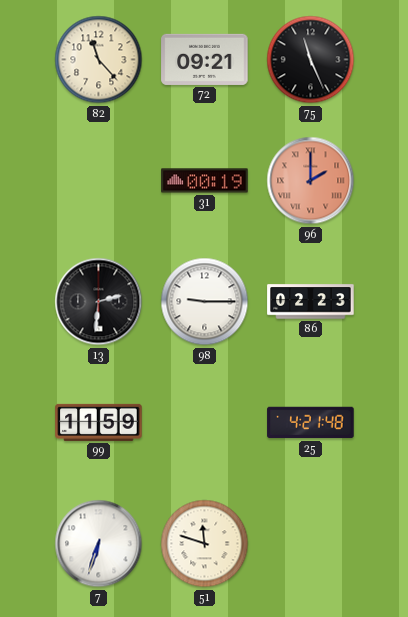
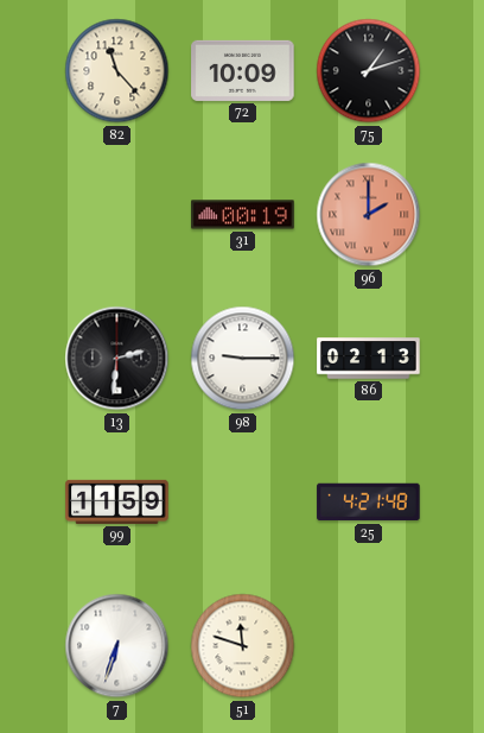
72: 09:21 -> 10:09
75: 11:26 -> 1:12
86: 02:23 -> 02:13
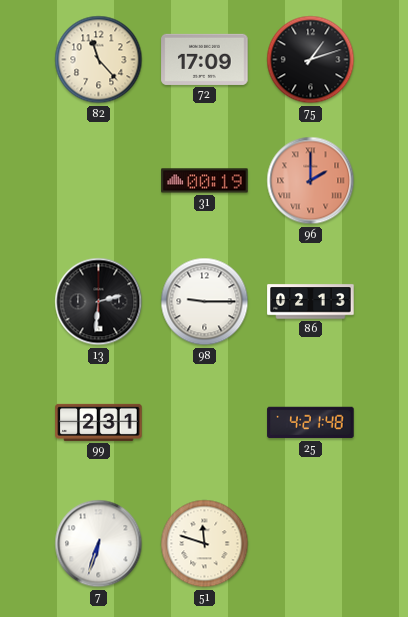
72: 10:09 -> 17:09
99: 11:59 -> 2:31
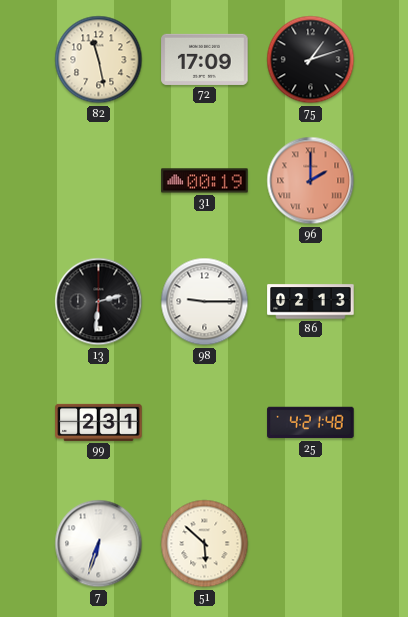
82: 11:23 -> 11:28
51: 11:48 -> 5:52
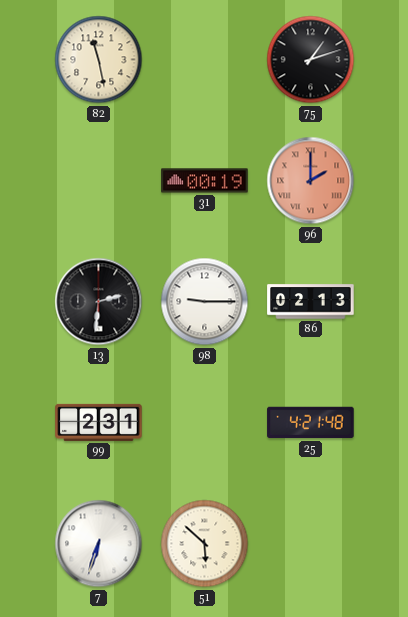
72: 17:09 -> none
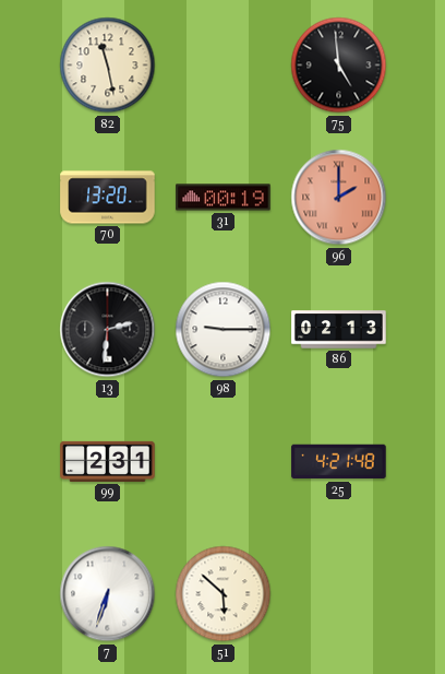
75: 1:12 -> 4:59
70: none -> 13:20
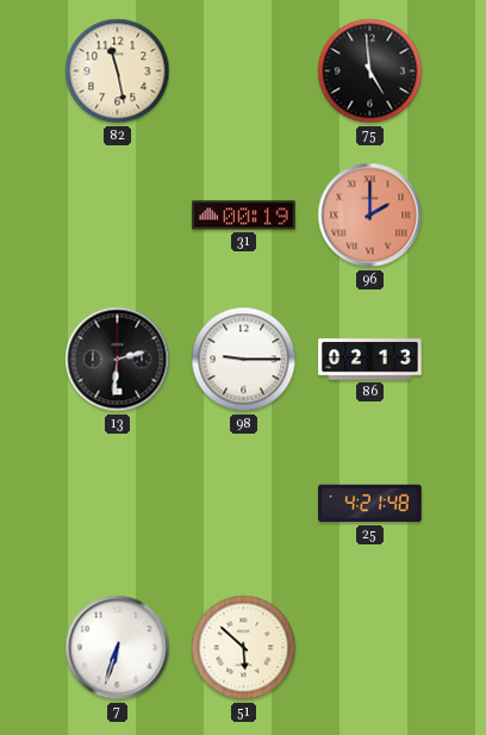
70: 13:20 -> none
99: 2:31 -> none
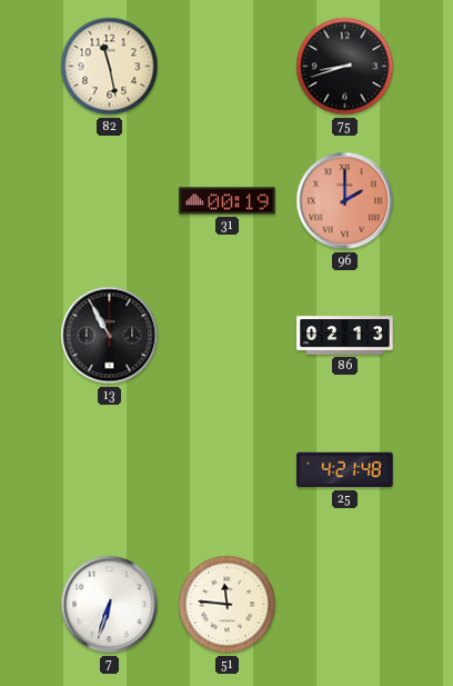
75: 4:59 -> 8:42
13: 2:31 -> 10:55
98: 9:15 -> none
51: 5:52 -> 11:46
